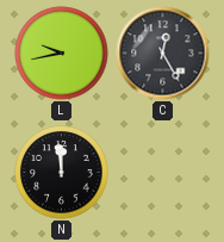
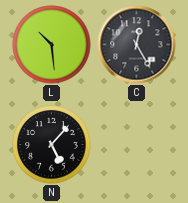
L: 9:43 -> 10:29
N: 11:59 -> 5:07
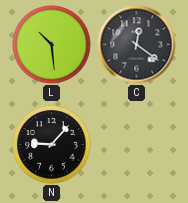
C: 12:25 -> 12:21
N: 5:07 -> 9:07
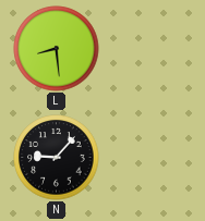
L: 10:29 -> 8:29
C: 12:21 -> none
